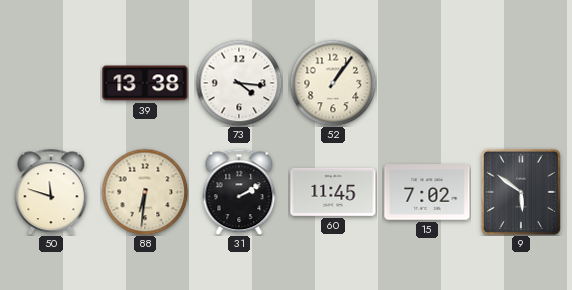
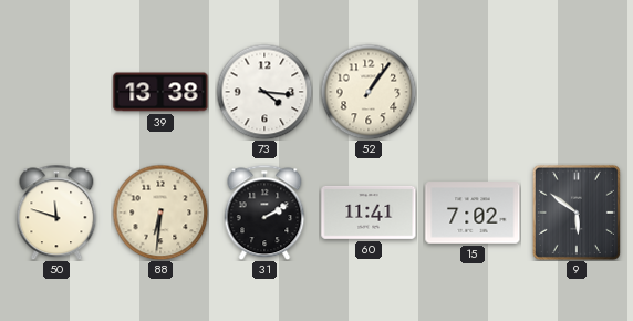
60: 11:45 -> 11:41
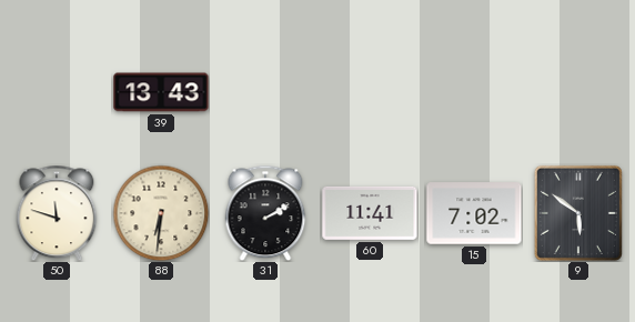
39: 13:38 -> 13:43
73: 4:16 -> none
52: 1:06 -> none
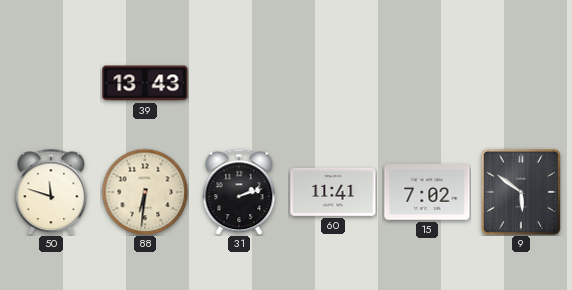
31: 2:10 -> 2:12
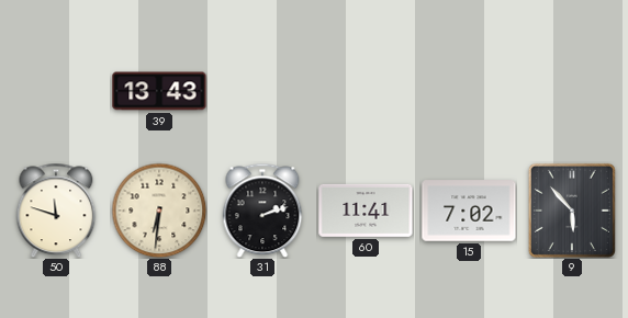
9: 5:51 -> 5:53
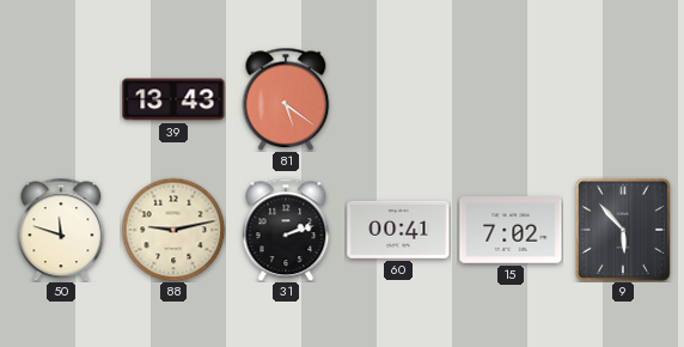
81: none -> 5:21
88: 6:31 -> 9:13
60: 11:41 -> 00:41
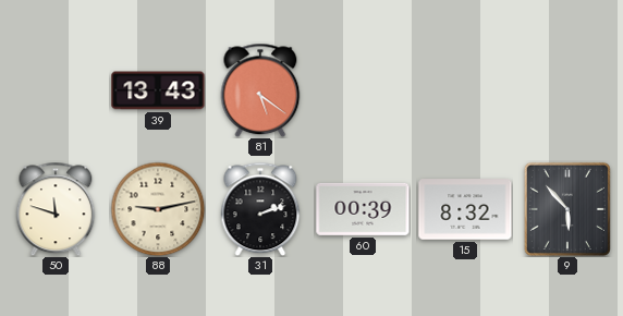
60: 00:41 -> 00:39
15: 7:02 -> 8:32
